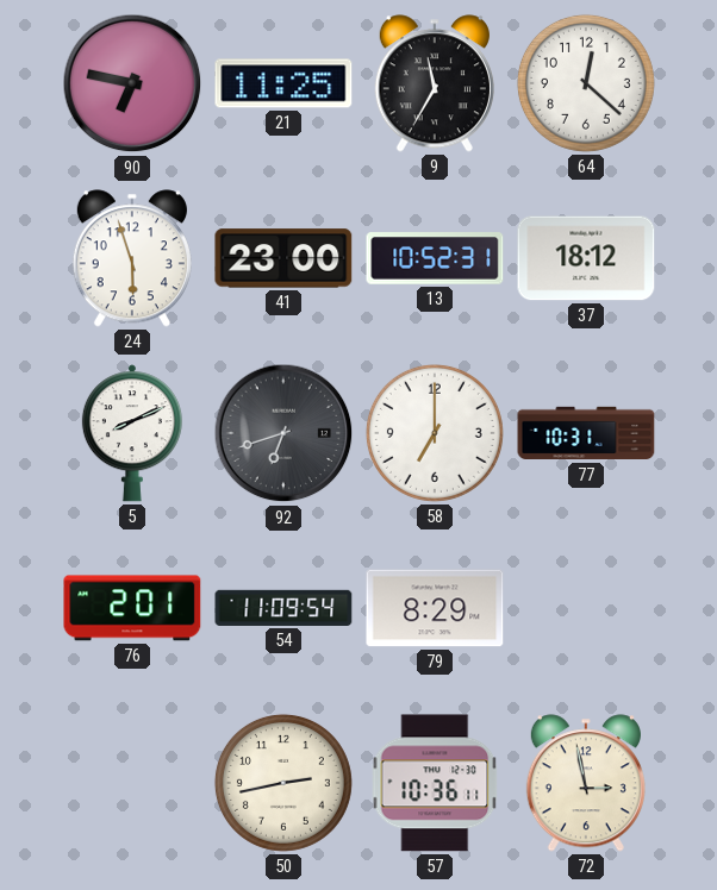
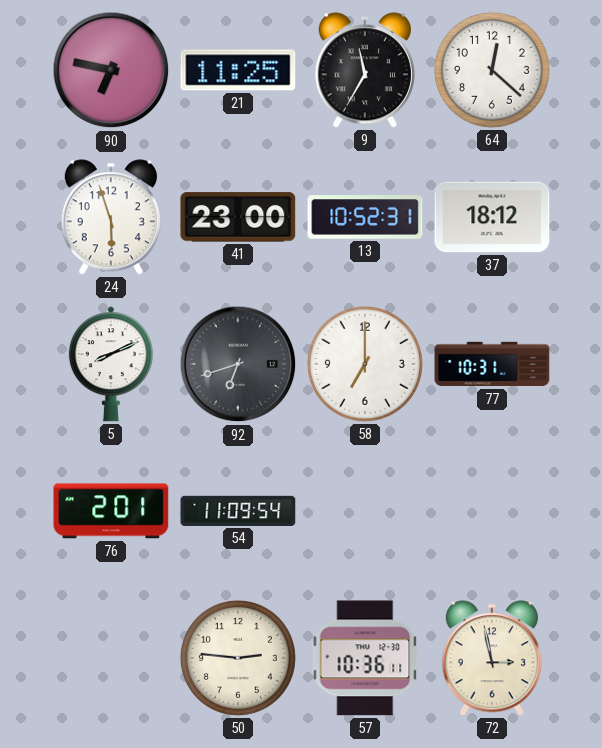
79: 8:29 -> none
50: 2:43 -> 2:46
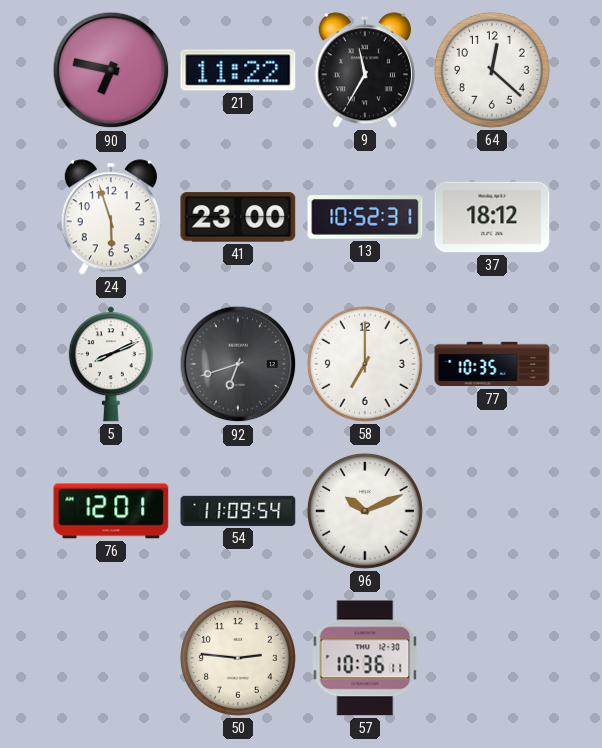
21: 11:25 -> 11:22
77: 10:31 -> 10:35
76: 2:01 -> 12:01
96: none -> 10:11
72: 2:58 -> none
